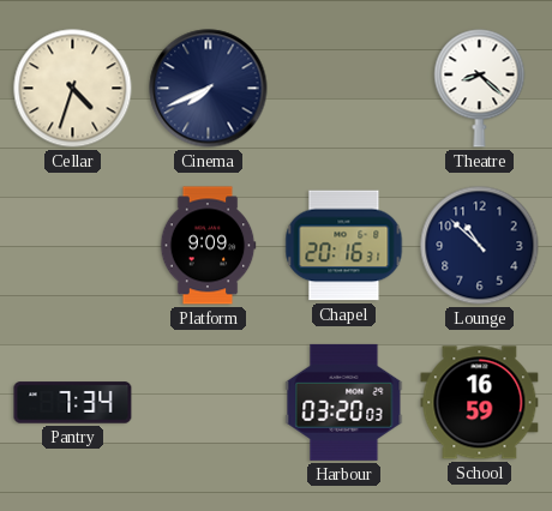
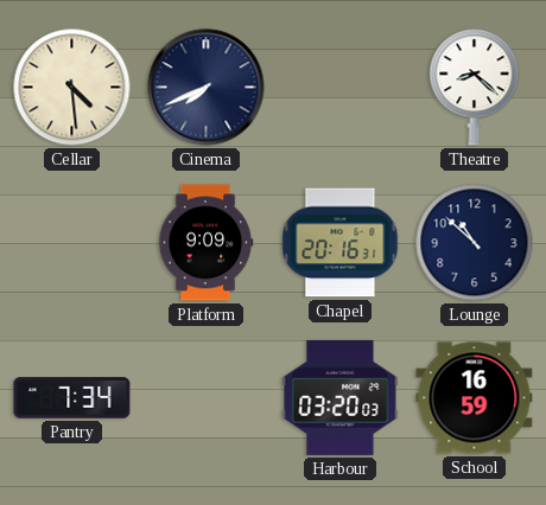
Cellar: 4:33 -> 4:29
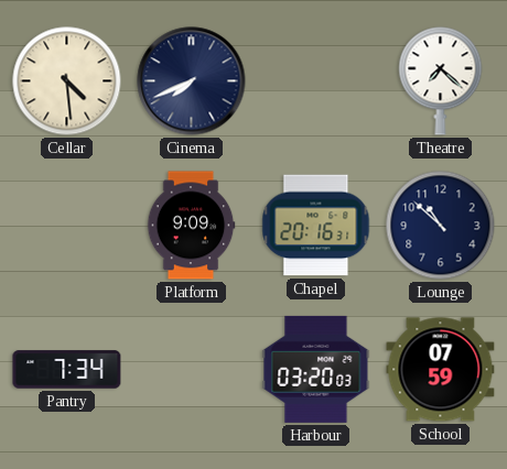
Theatre: 8:22 -> 7:22
School: 16:59 -> 07:59
